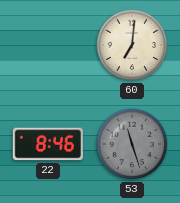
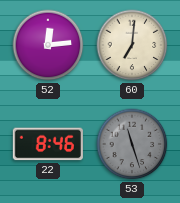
52: none -> 12:14
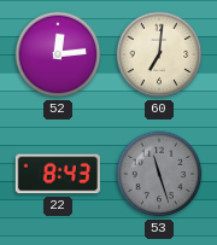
22: 8:46 -> 8:43
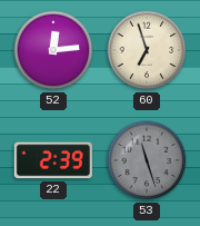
60: 7:01 -> 6:57
22: 8:43 -> 2:39
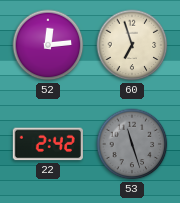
22: 2:39 -> 2:42
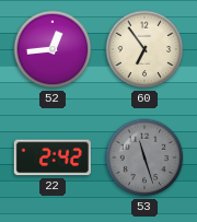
52: 12:14 -> 12:44
60: 6:57 -> 6:54
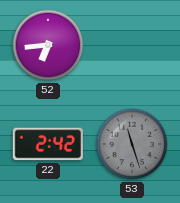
52: 12:44 -> 6:44
60: 6:54 -> none
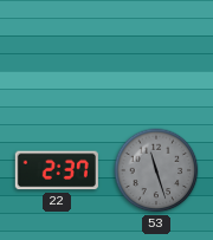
52: 6:44 -> none
22: 2:42 -> 2:37
